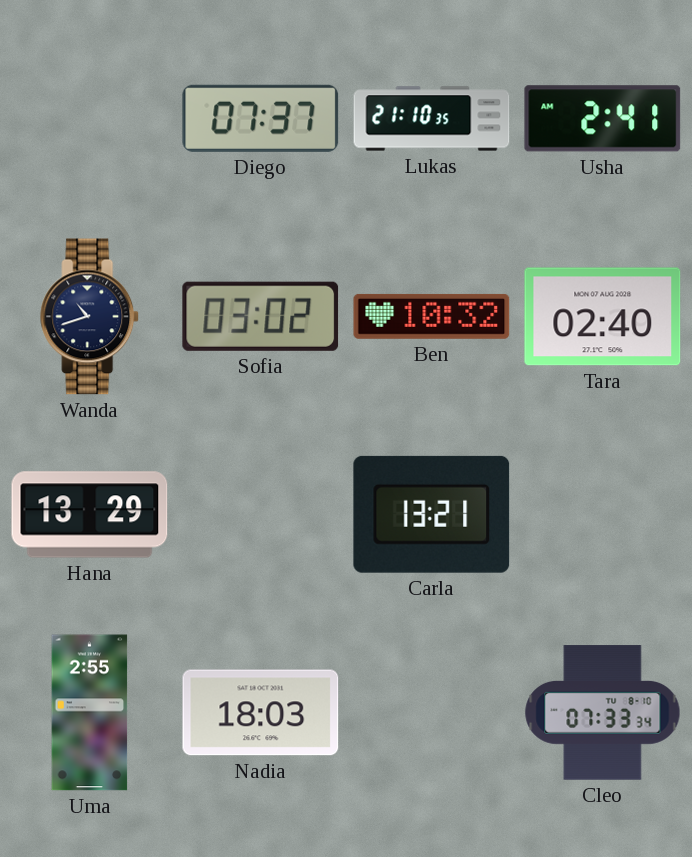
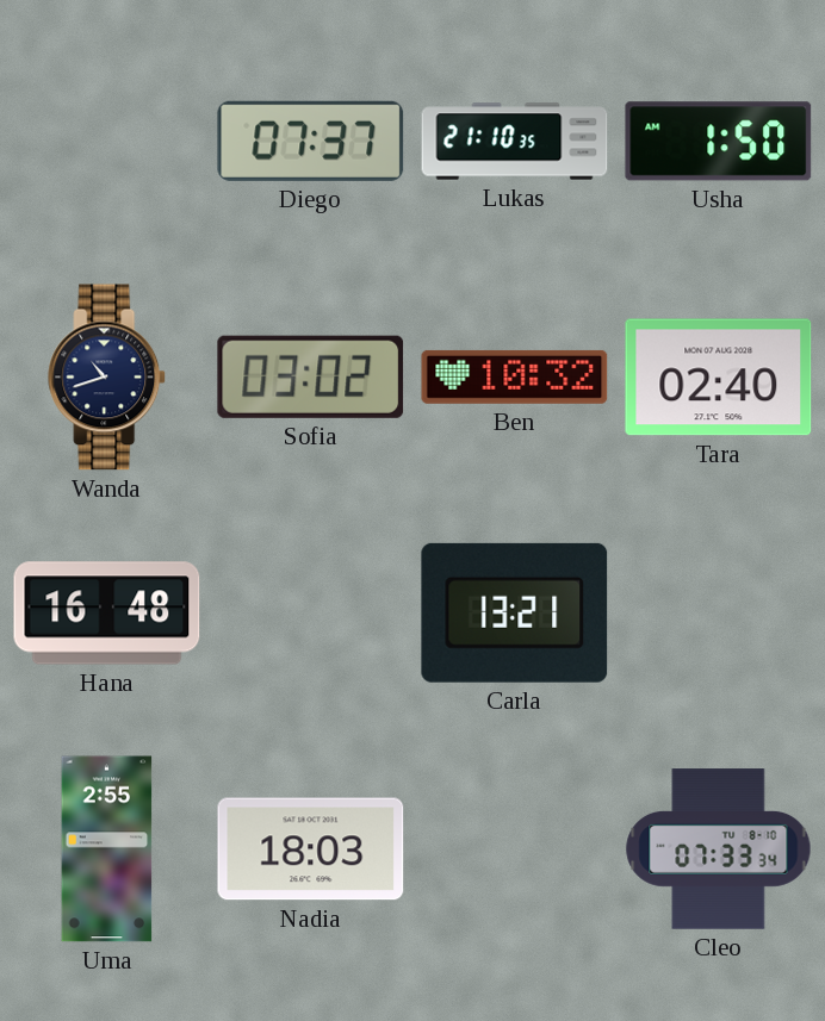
Usha: 2:41 -> 1:50
Hana: 13:29 -> 16:48
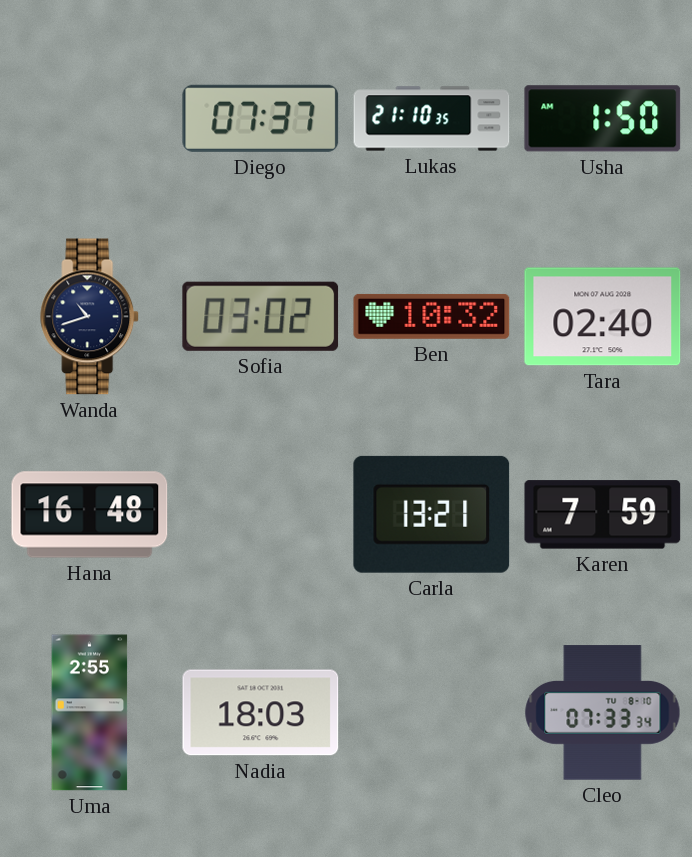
Karen: none -> 7:59
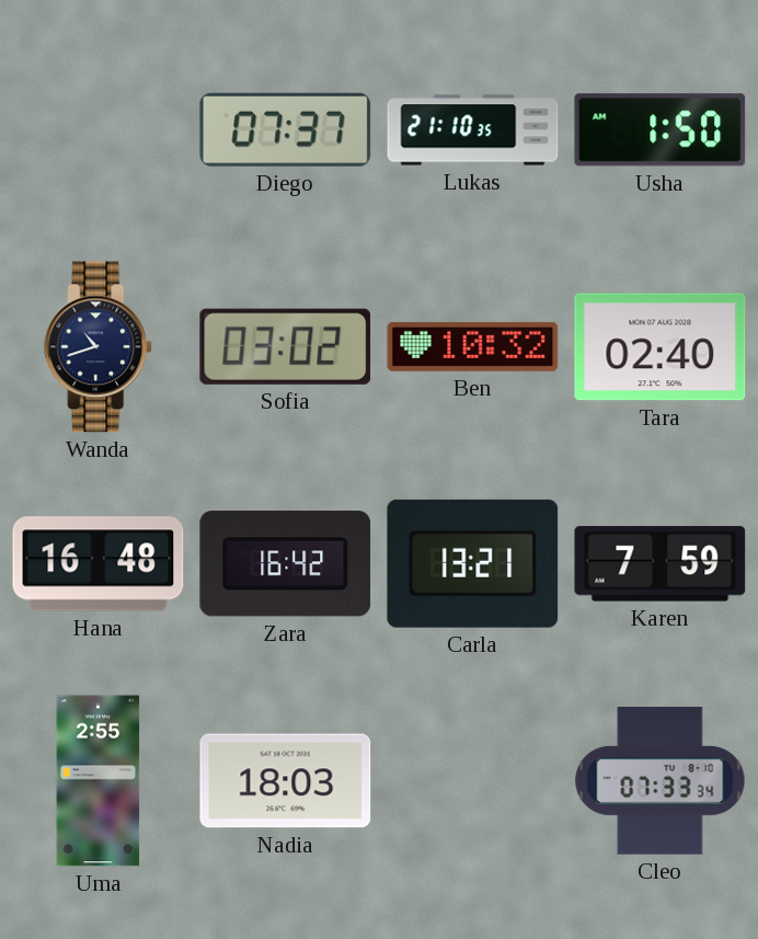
Zara: none -> 16:42
